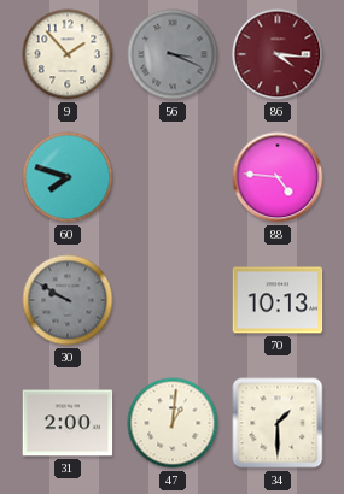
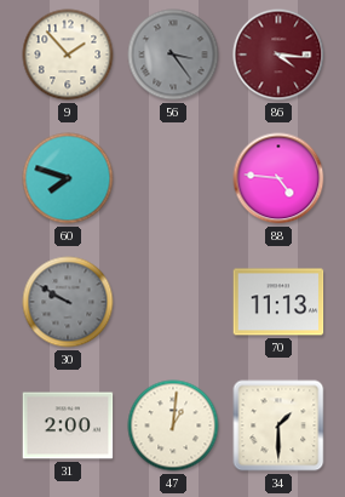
56: 3:19 -> 3:24
70: 10:13 -> 11:13
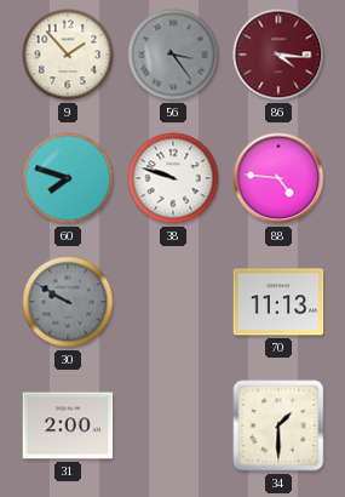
38: none -> 9:48
47: 1:01 -> none
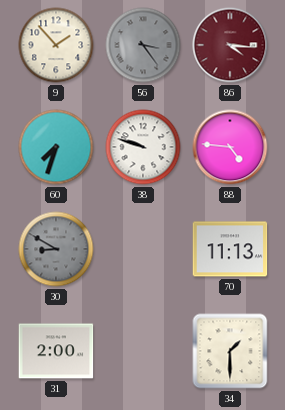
60: 7:48 -> 7:33
30: 9:50 -> 8:50
